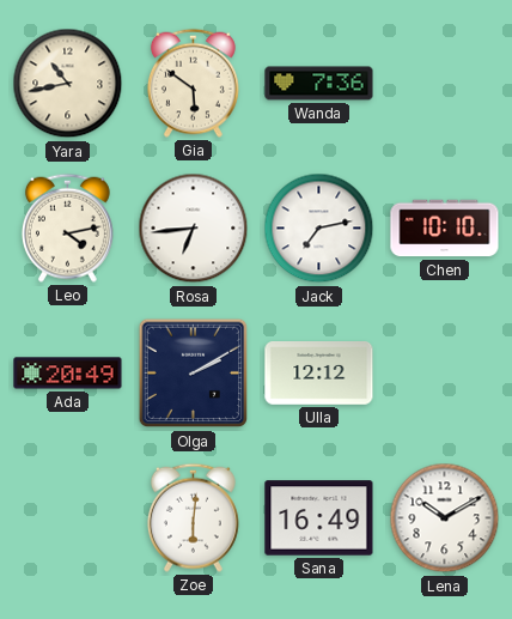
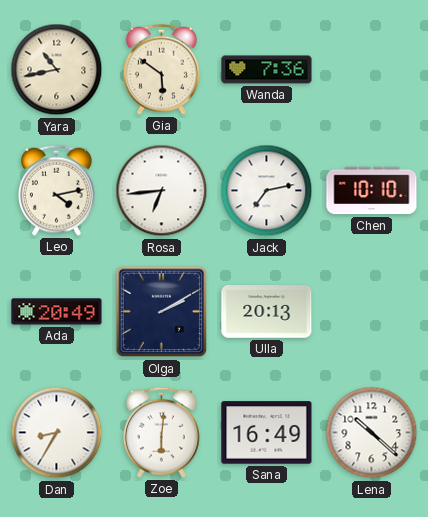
Ulla: 12:12 -> 20:13
Dan: none -> 8:35
Lena: 10:10 -> 10:22
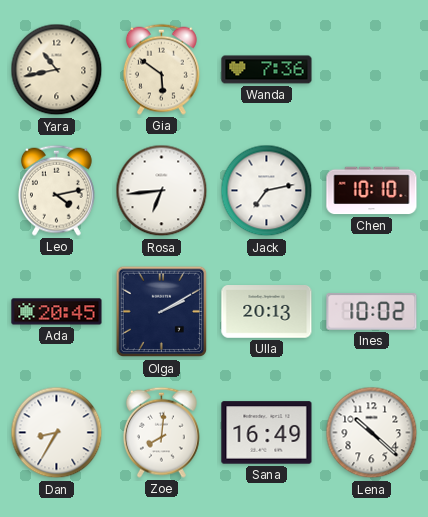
Ada: 20:49 -> 20:45
Ines: none -> 10:02
Zoe: 6:01 -> 8:01
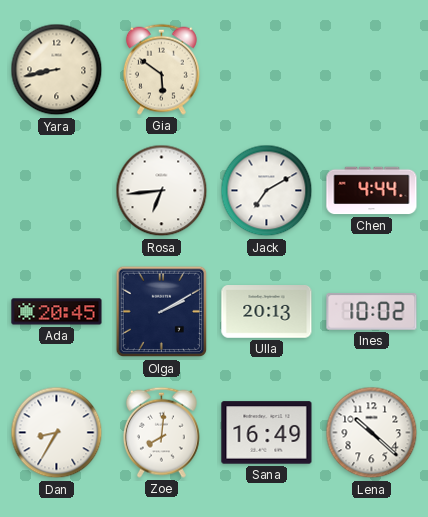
Yara: 10:43 -> 8:43
Wanda: 7:36 -> none
Leo: 4:13 -> none
Jack: 7:13 -> 7:10
Chen: 10:10 -> 4:44
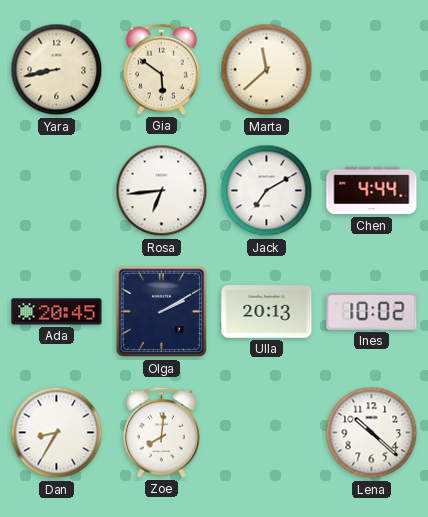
Marta: none -> 11:38
Sana: 16:49 -> none
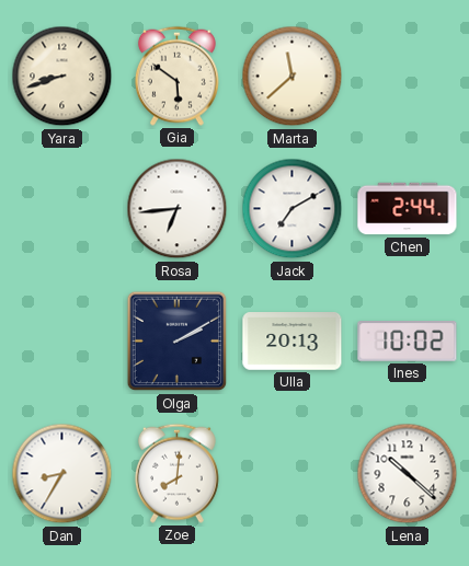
Yara: 8:43 -> 8:42
Chen: 4:44 -> 2:44
Ada: 20:45 -> none
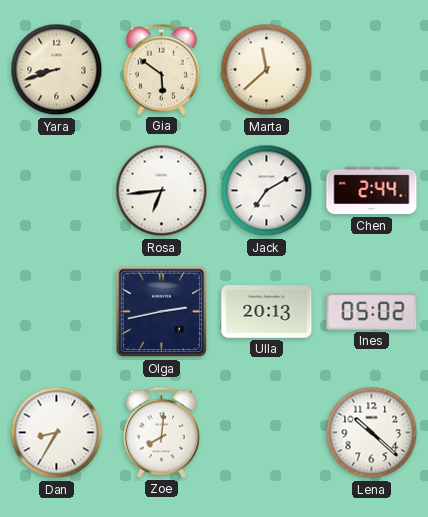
Olga: 2:10 -> 2:43
Ines: 10:02 -> 05:02
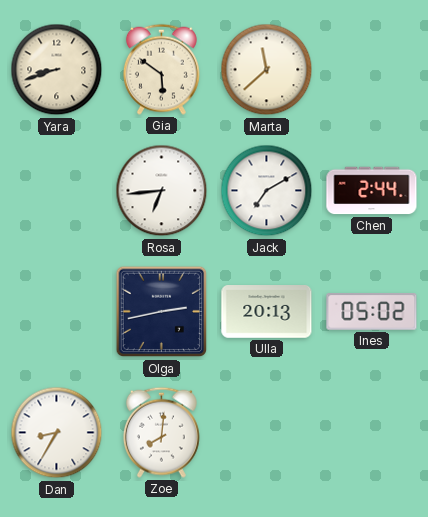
Lena: 10:22 -> none
